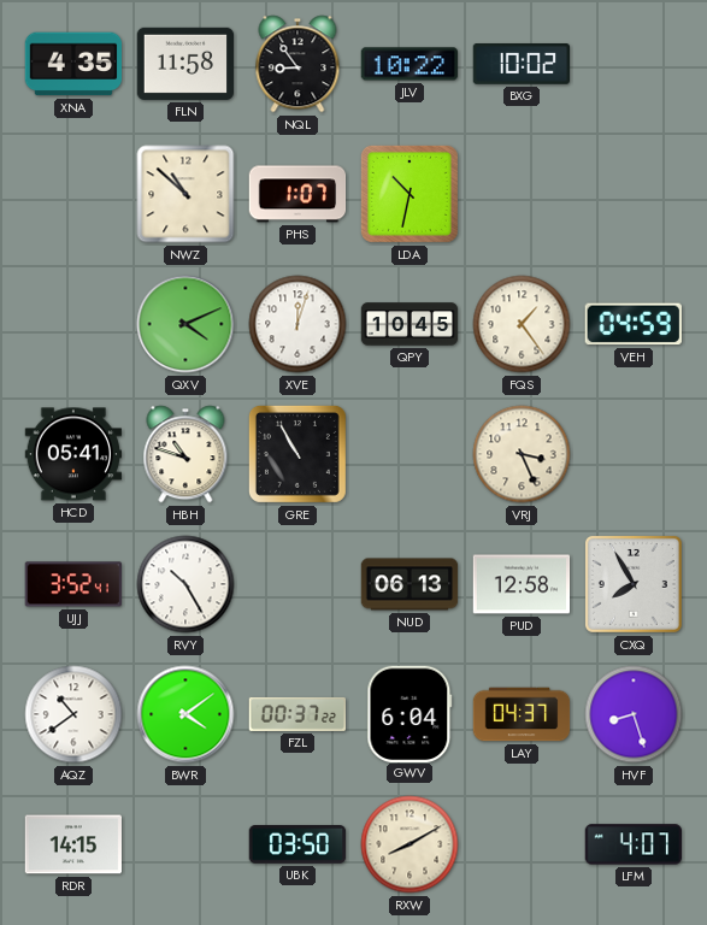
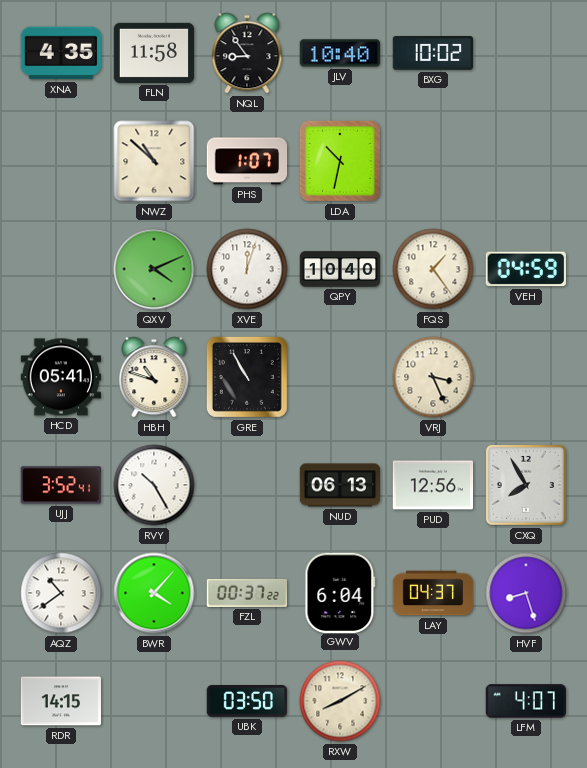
JLV: 10:22 -> 10:40
QPY: 10:45 -> 10:40
PUD: 12:58 -> 12:56
BWR: 4:09 -> 4:07
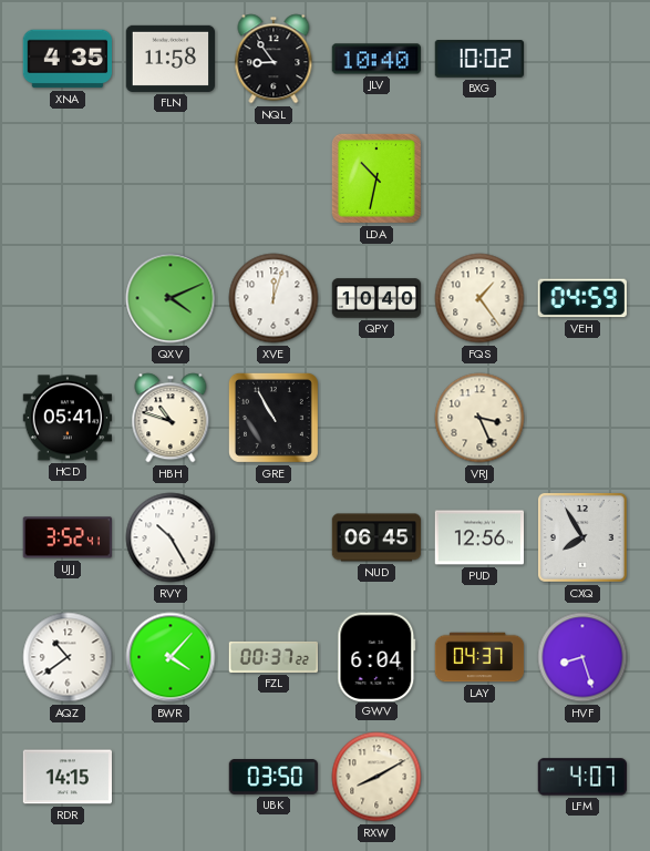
NWZ: 10:52 -> none
PHS: 1:07 -> none
NUD: 06:13 -> 06:45
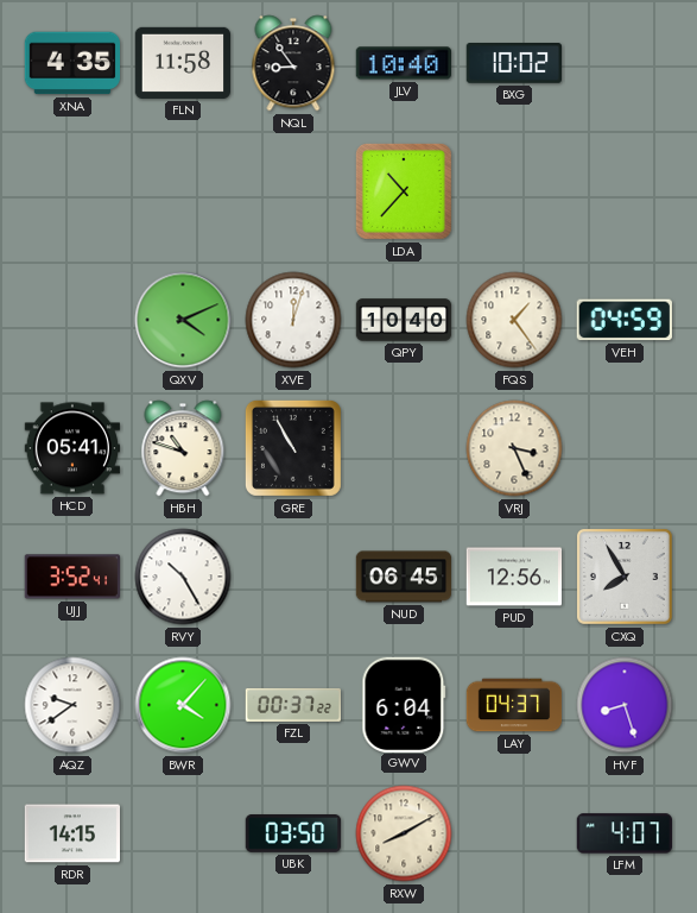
LDA: 10:32 -> 10:37
AQZ: 10:39 -> 9:39
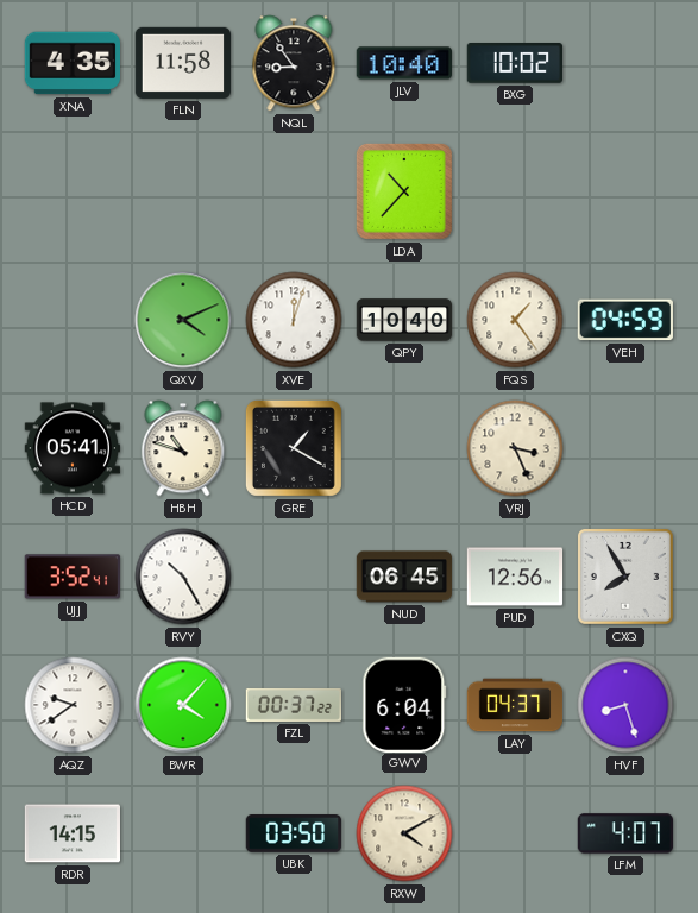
GRE: 10:55 -> 1:20
RXW: 8:10 -> 4:10
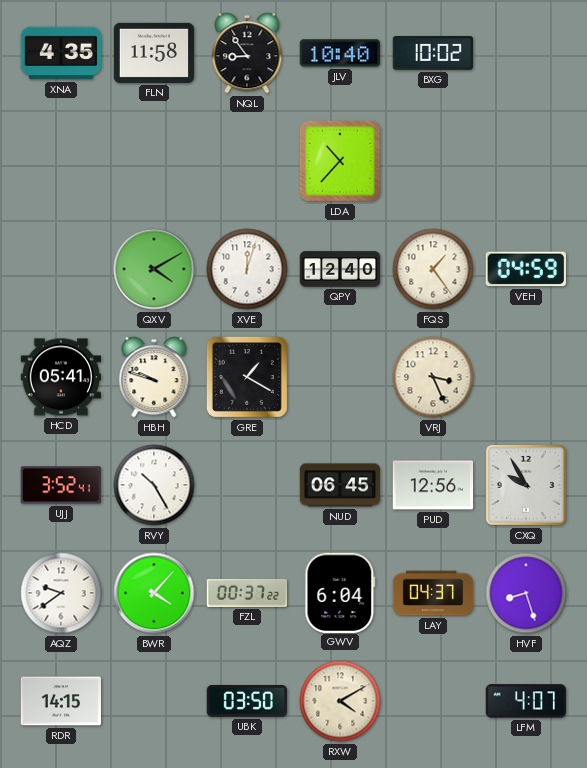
QXV: 4:11 -> 4:10
QPY: 10:40 -> 12:40
HBH: 10:48 -> 9:48
CXQ: 7:55 -> 9:55
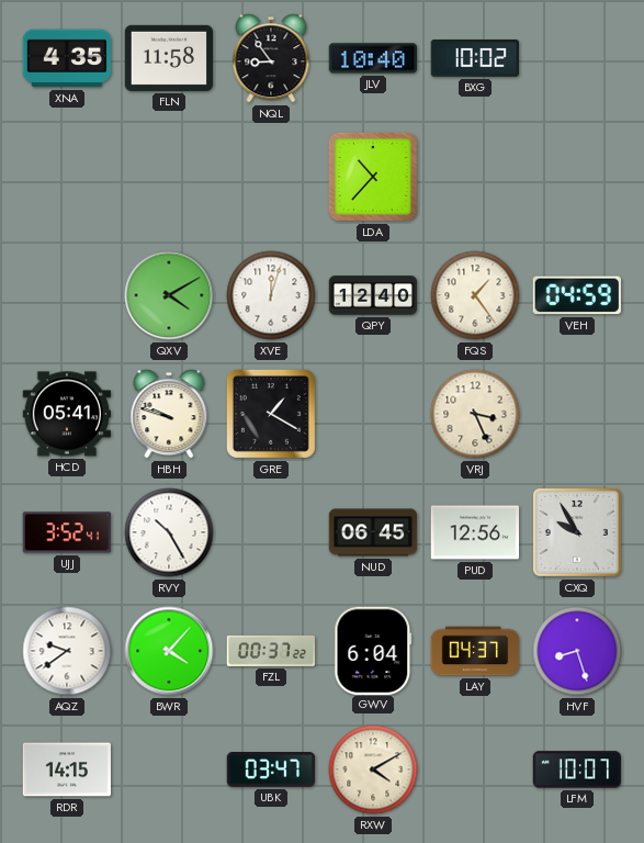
UBK: 03:50 -> 03:47
LFM: 4:07 -> 10:07
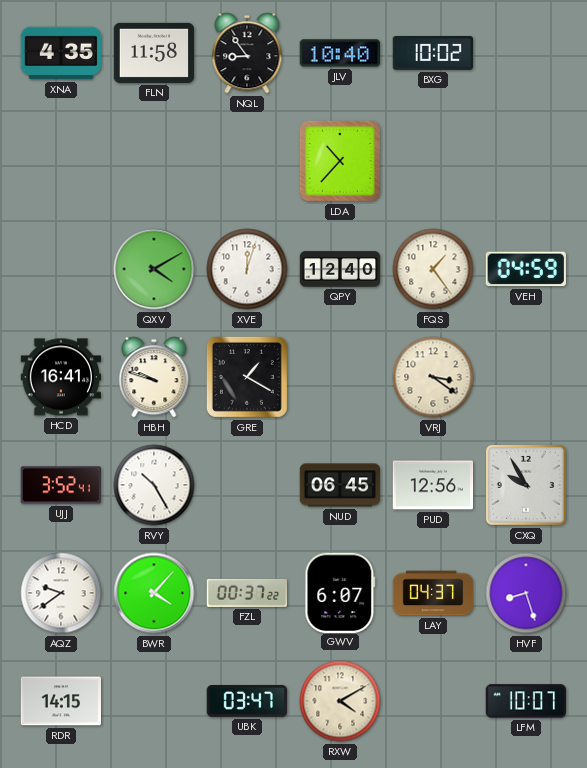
HCD: 05:41 -> 16:41
VRJ: 3:26 -> 3:21
GWV: 6:04 -> 6:07
